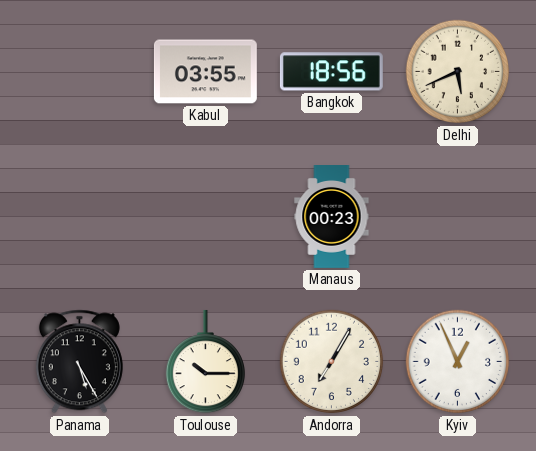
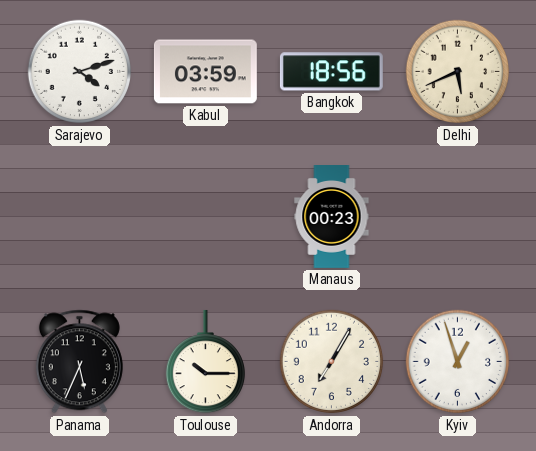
Sarajevo: none -> 4:12
Kabul: 03:55 -> 03:59
Panama: 5:25 -> 5:34
Kyiv: 12:56 -> 12:57
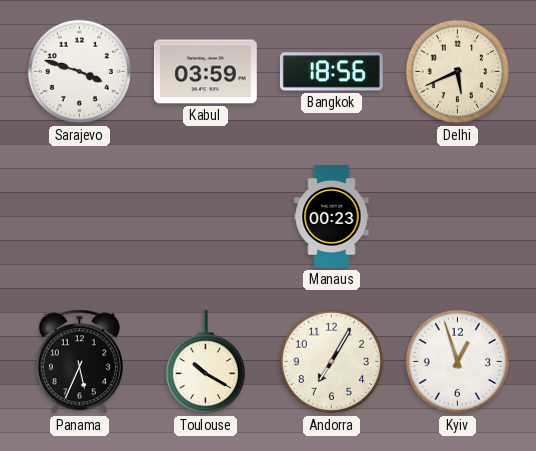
Sarajevo: 4:12 -> 3:48
Toulouse: 10:15 -> 10:20
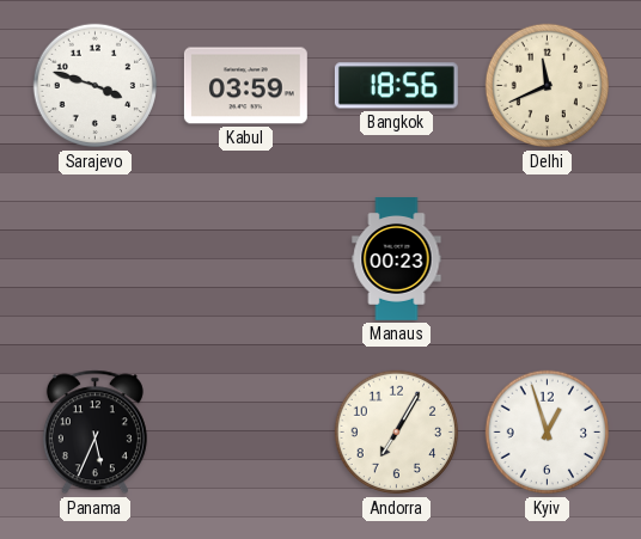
Delhi: 5:41 -> 11:41
Toulouse: 10:20 -> none
